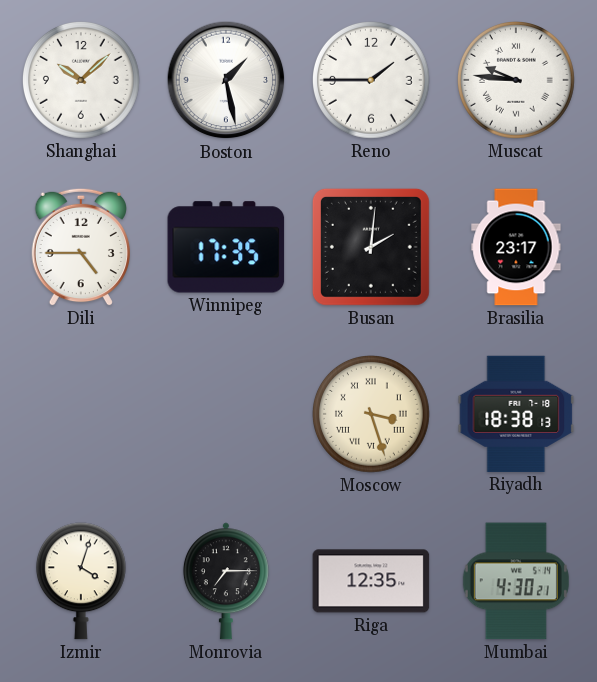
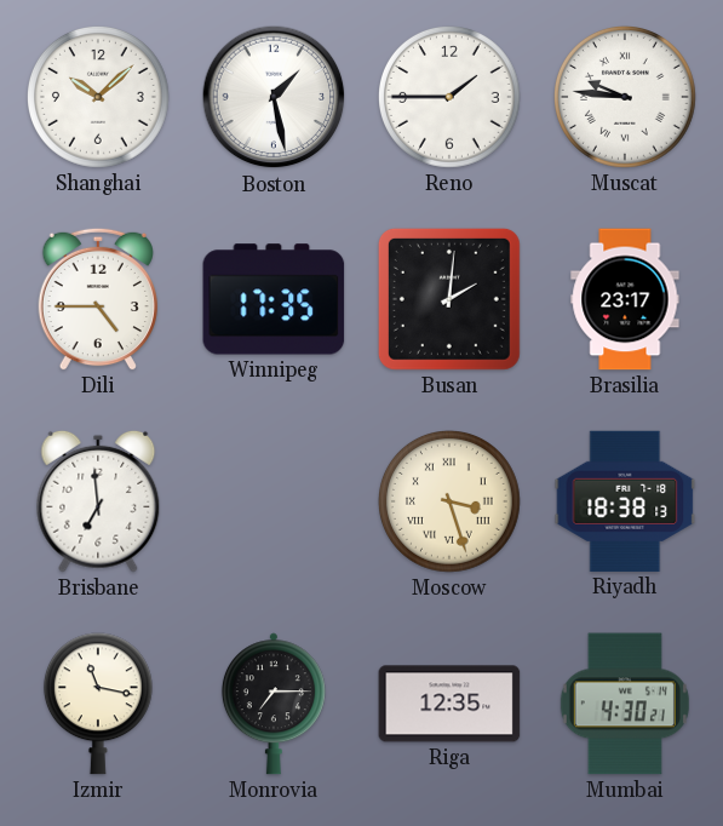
Brisbane: none -> 6:59
Izmir: 4:03 -> 11:17
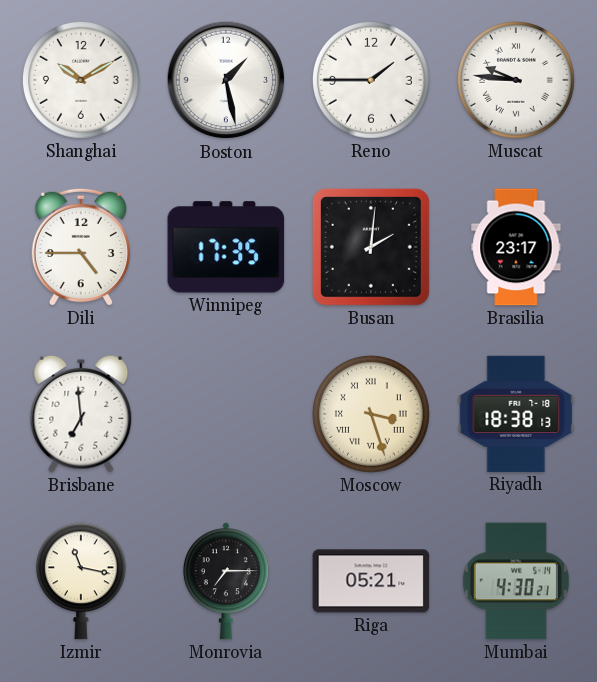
Shanghai: 10:08 -> 10:10
Riga: 12:35 -> 05:21
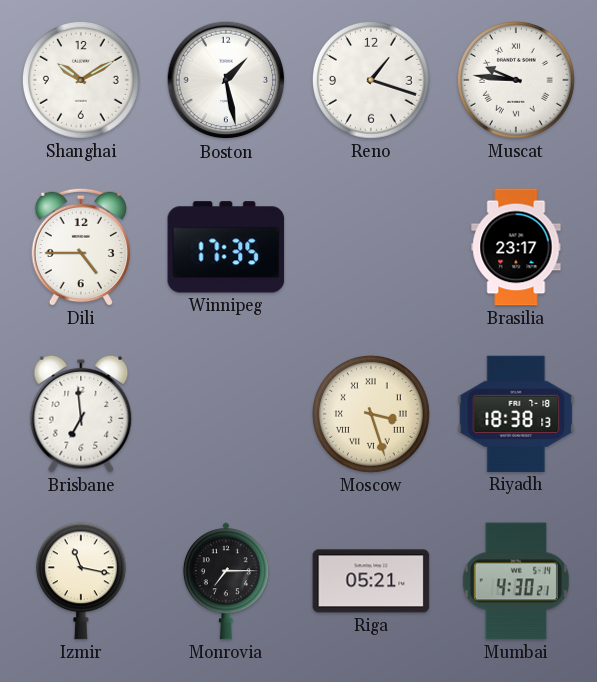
Reno: 1:45 -> 1:18
Busan: 2:01 -> none
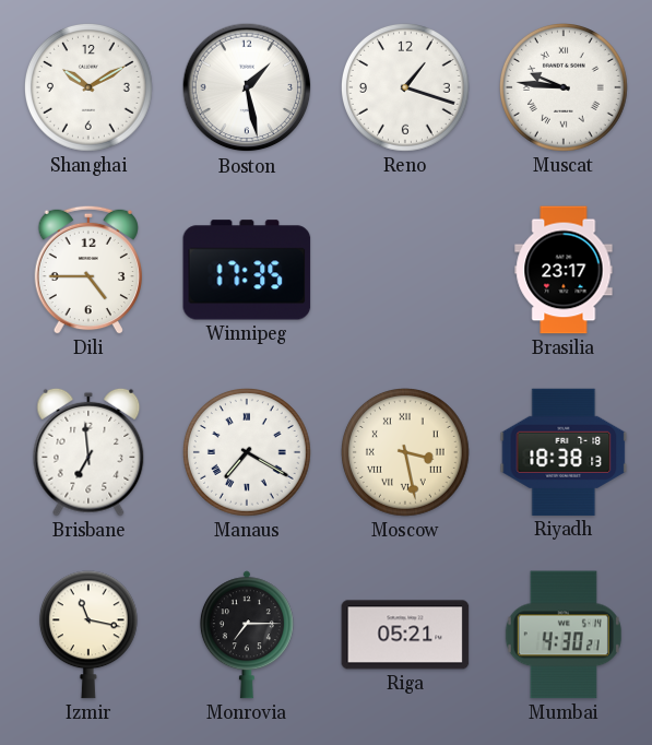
Manaus: none -> 7:20
Moscow: 3:27 -> 3:28
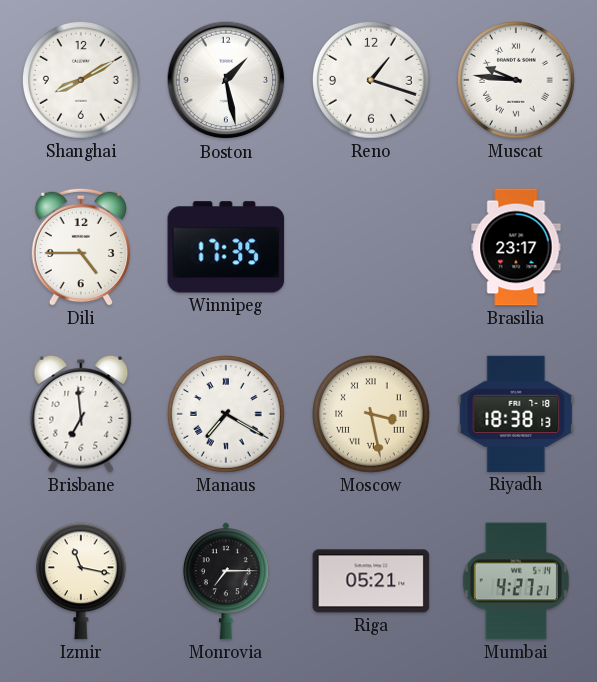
Shanghai: 10:10 -> 8:10
Mumbai: 4:30 -> 4:27
